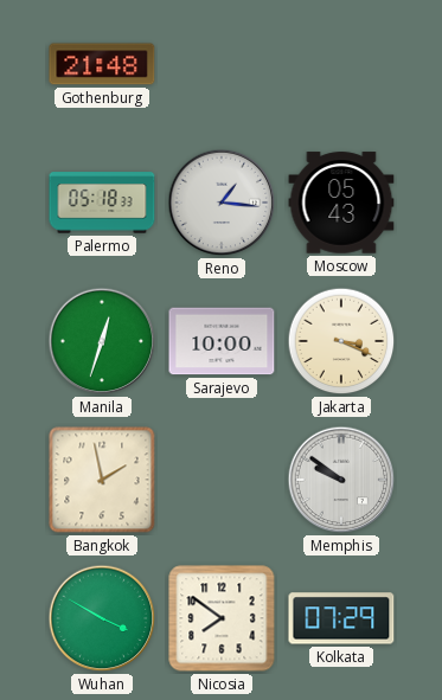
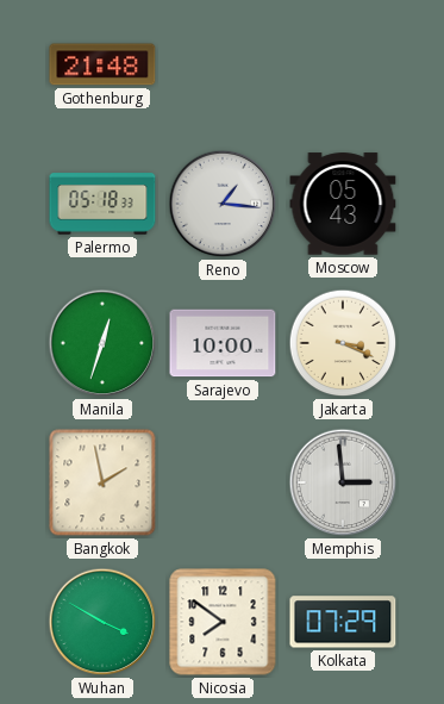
Memphis: 9:51 -> 2:59
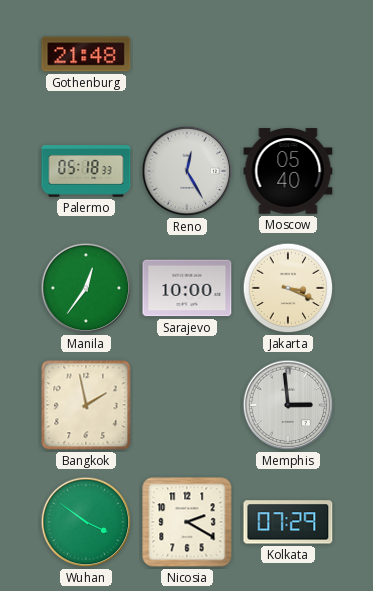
Reno: 1:16 -> 12:25
Moscow: 05:43 -> 05:40
Manila: 12:33 -> 12:36
Wuhan: 3:50 -> 3:51
Nicosia: 7:51 -> 2:20
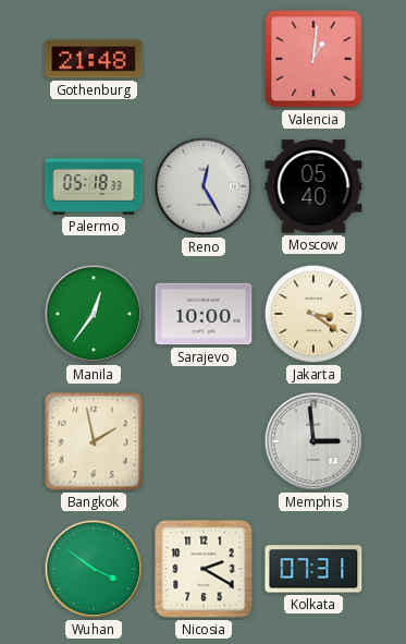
Valencia: none -> 1:01
Jakarta: 3:19 -> 3:21
Kolkata: 07:29 -> 07:31
